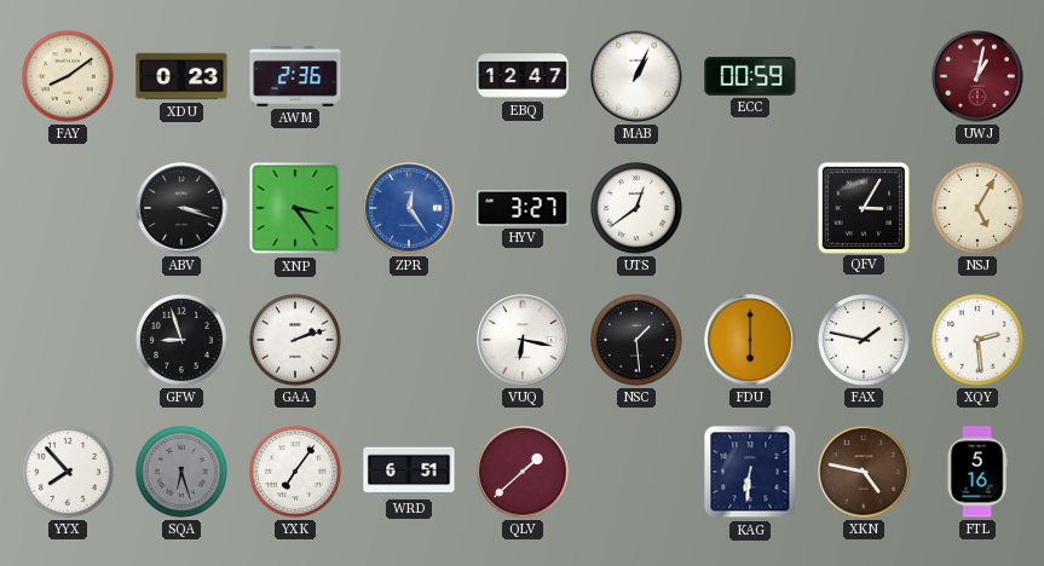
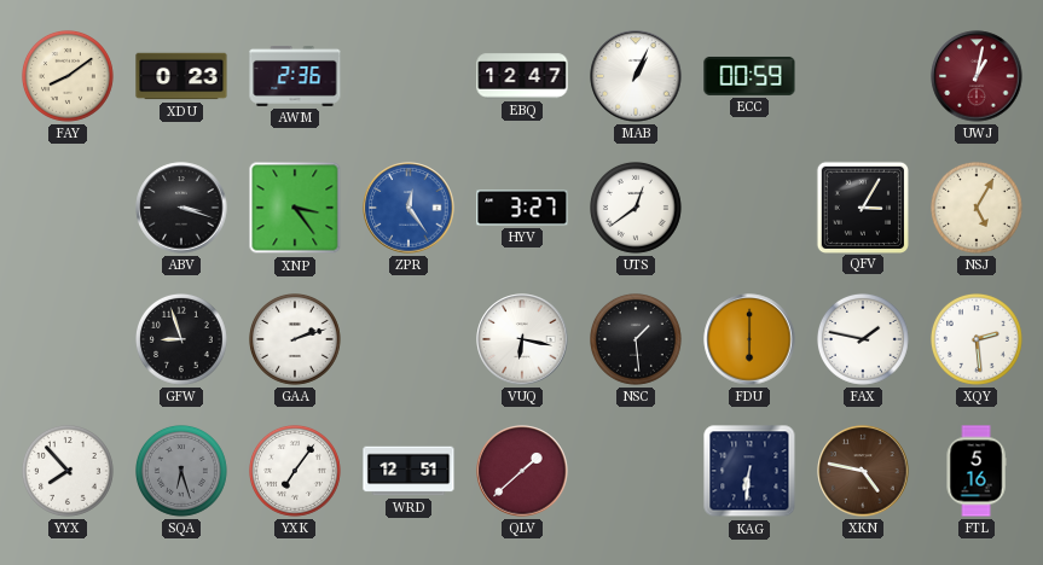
WRD: 6:51 -> 12:51
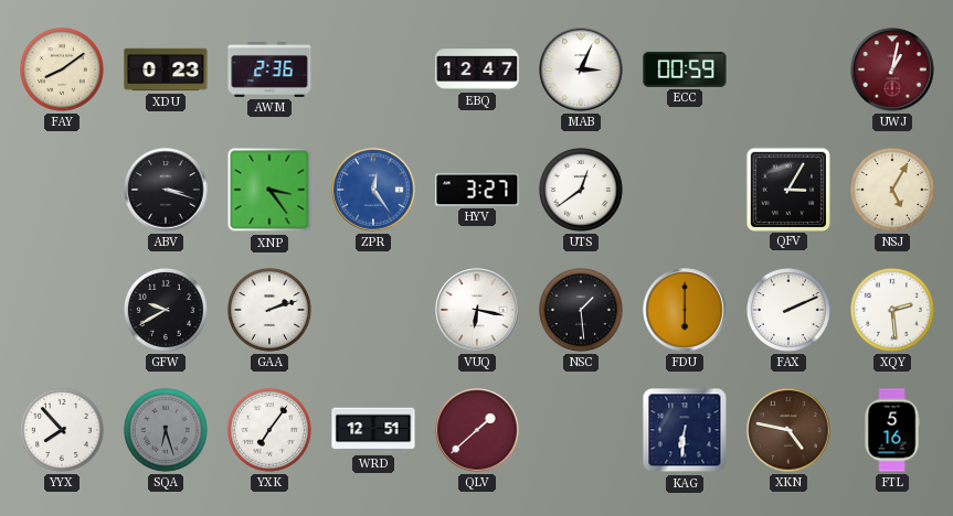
MAB: 1:04 -> 3:04
GFW: 8:57 -> 9:40
FAX: 1:47 -> 2:11
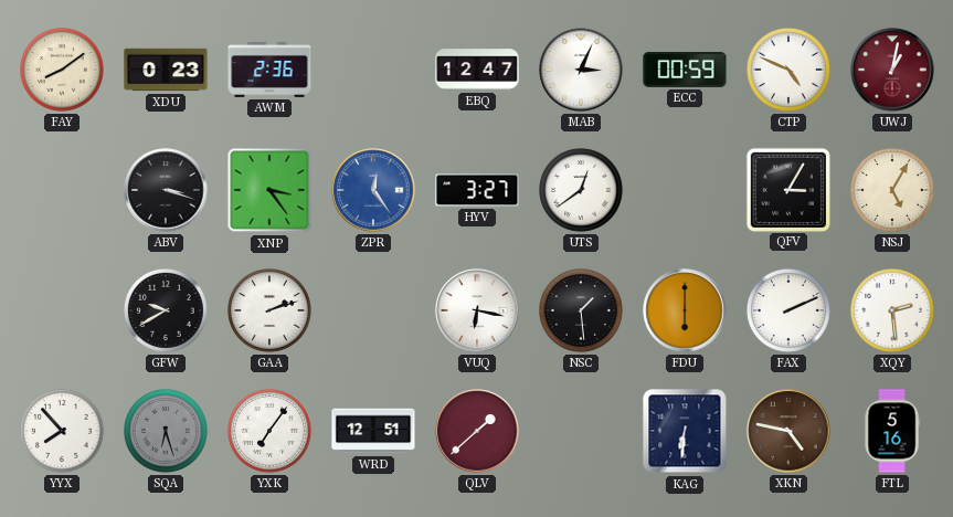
CTP: none -> 4:49
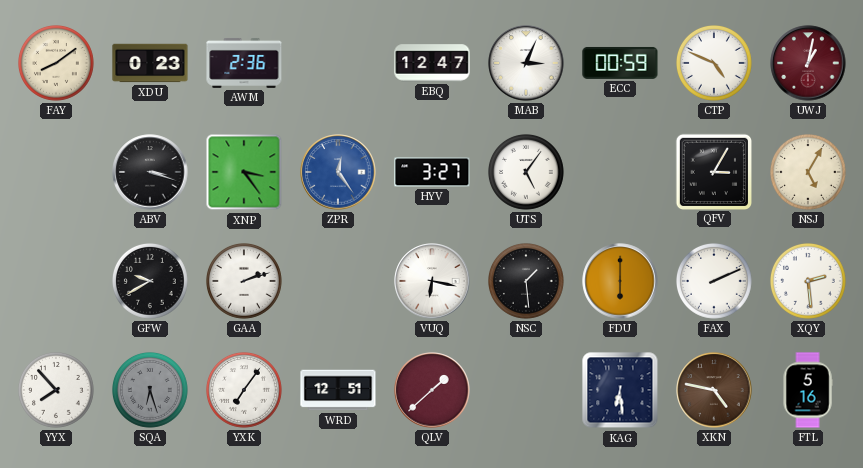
UTS: 12:39 -> 5:06
KAG: 6:31 -> 6:29
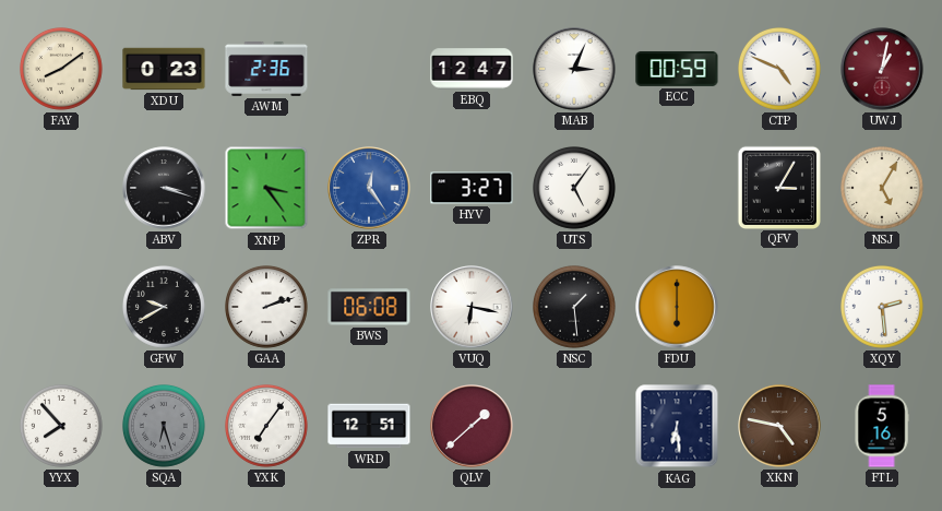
BWS: none -> 06:08
FAX: 2:11 -> none
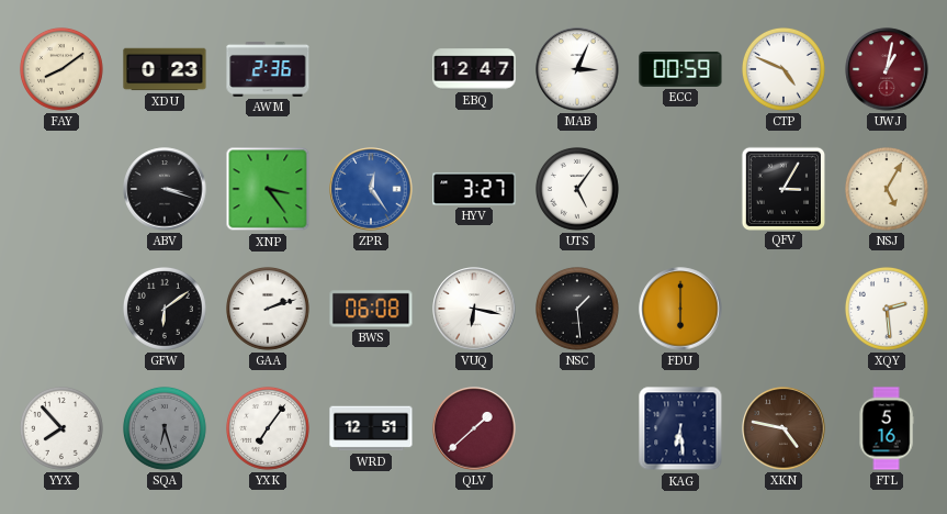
GFW: 9:40 -> 6:09
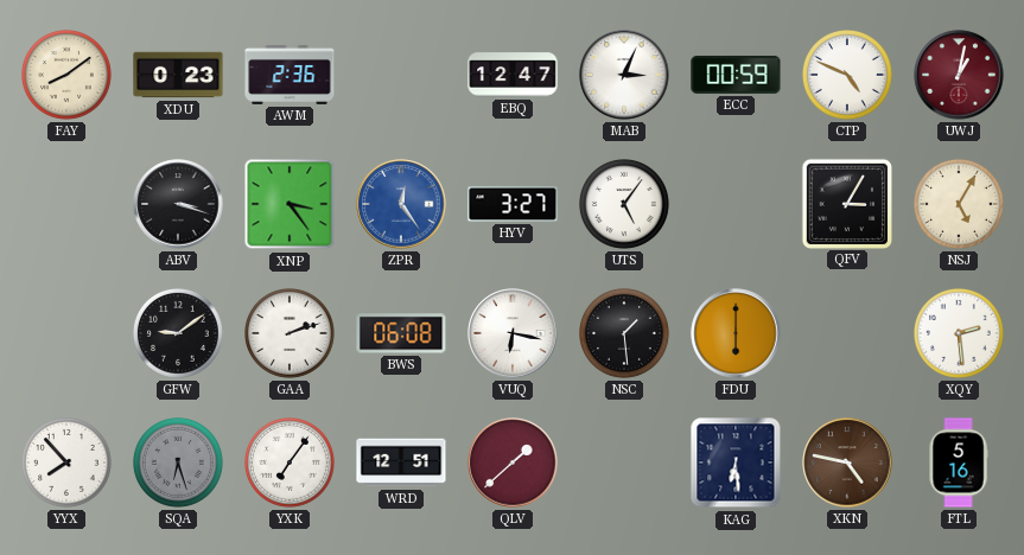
GFW: 6:09 -> 9:09
